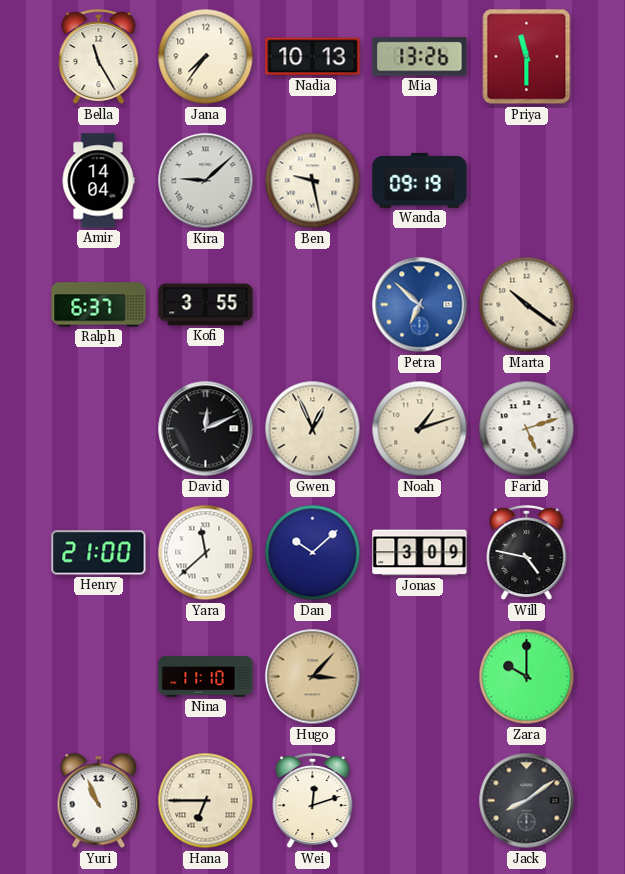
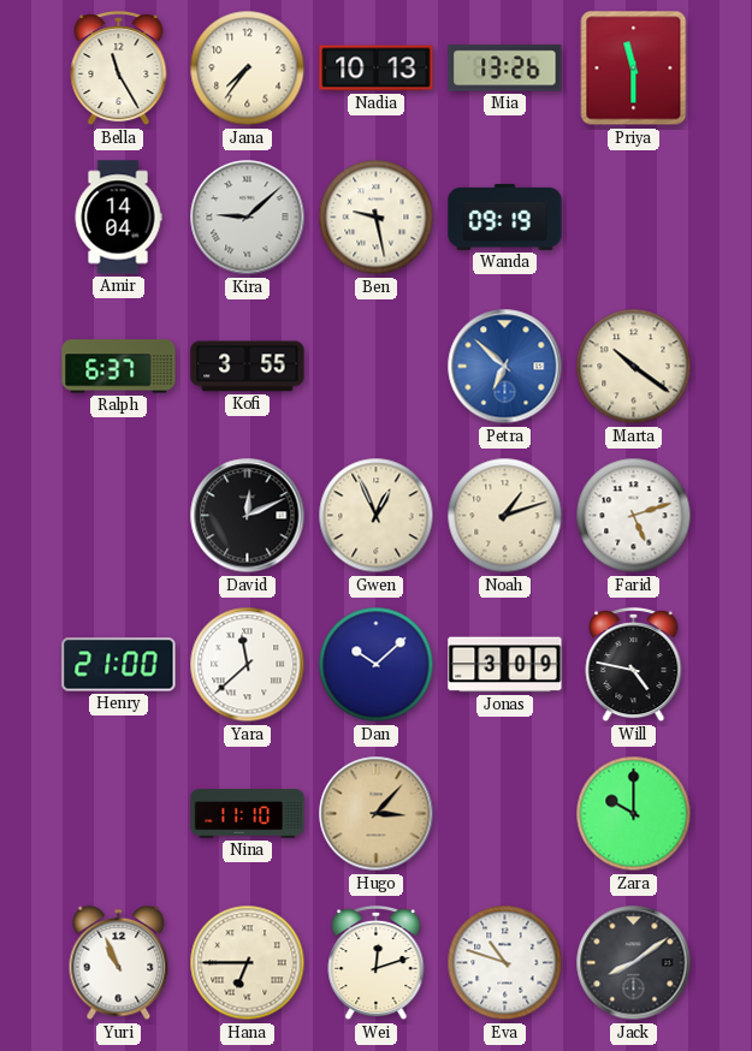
Eva: none -> 10:48
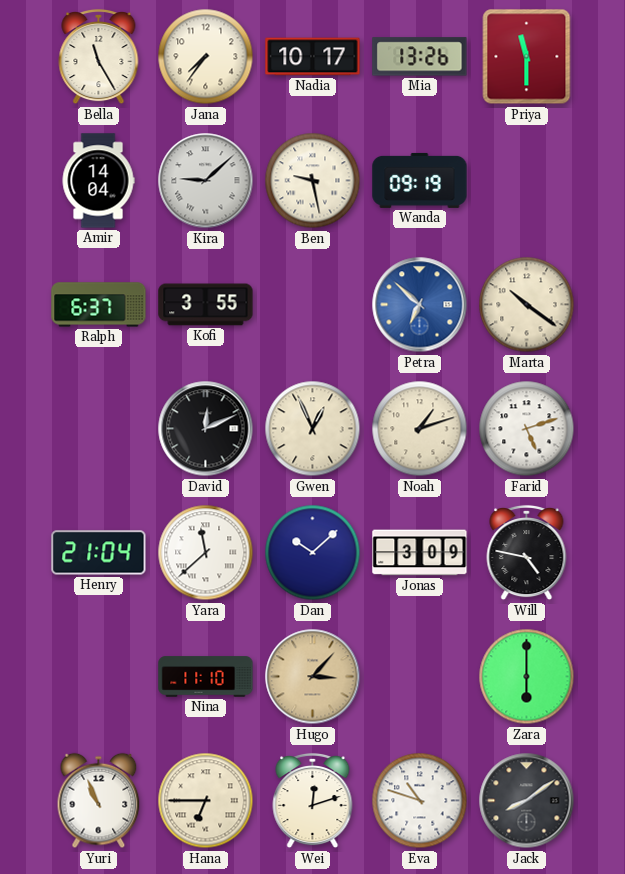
Nadia: 10:13 -> 10:17
Henry: 21:00 -> 21:04
Zara: 10:00 -> 6:00
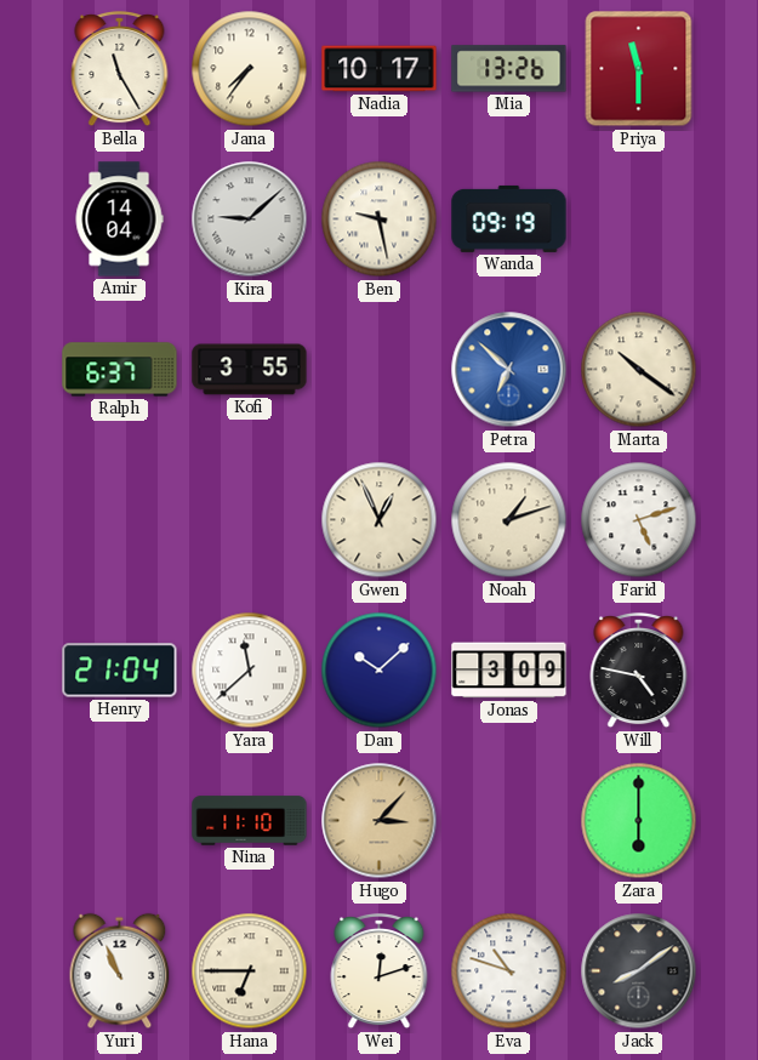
David: 12:11 -> none
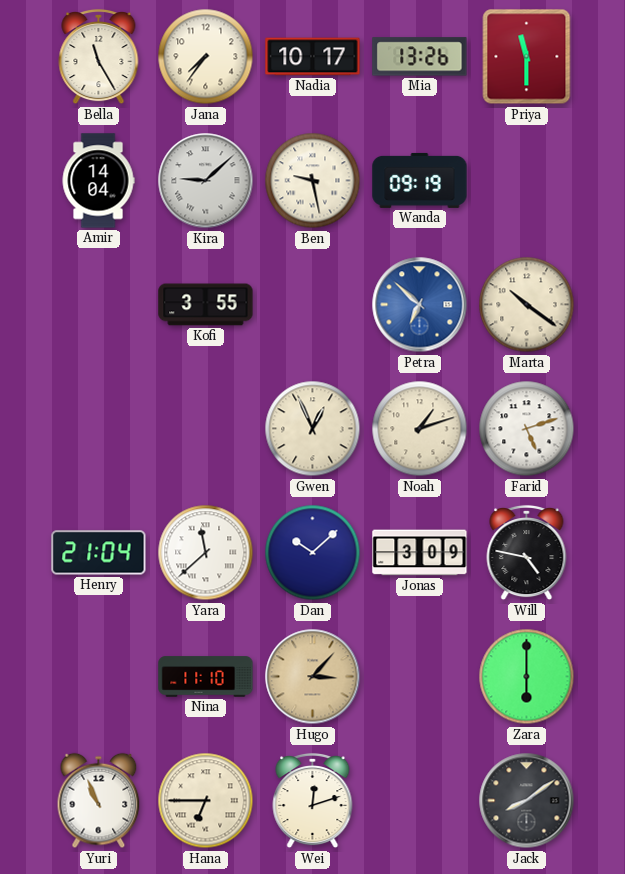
Ralph: 6:37 -> none
Eva: 10:48 -> none
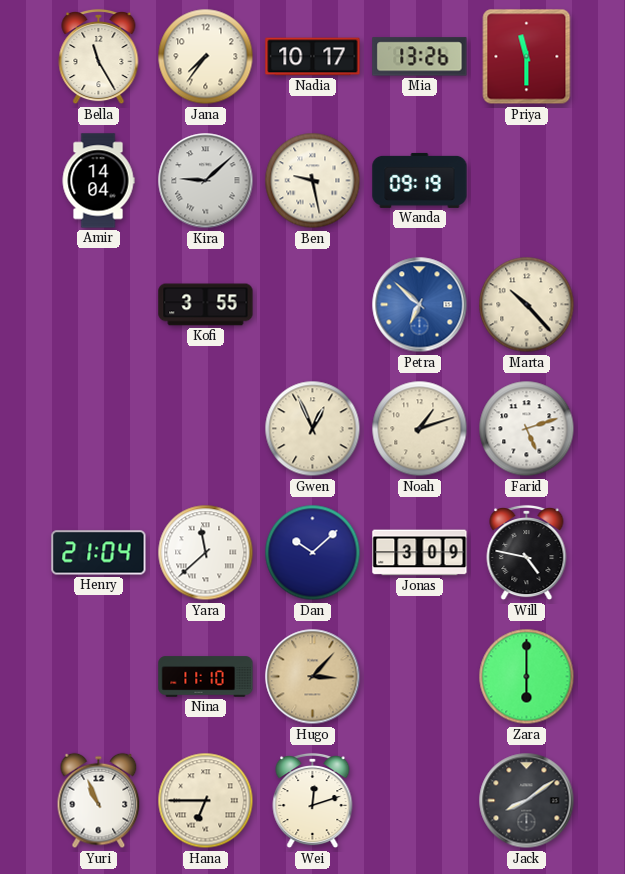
Marta: 10:21 -> 10:23
